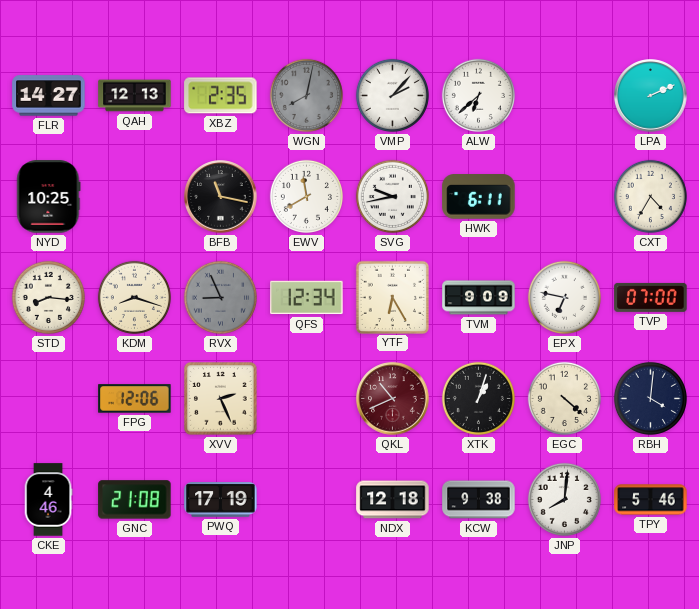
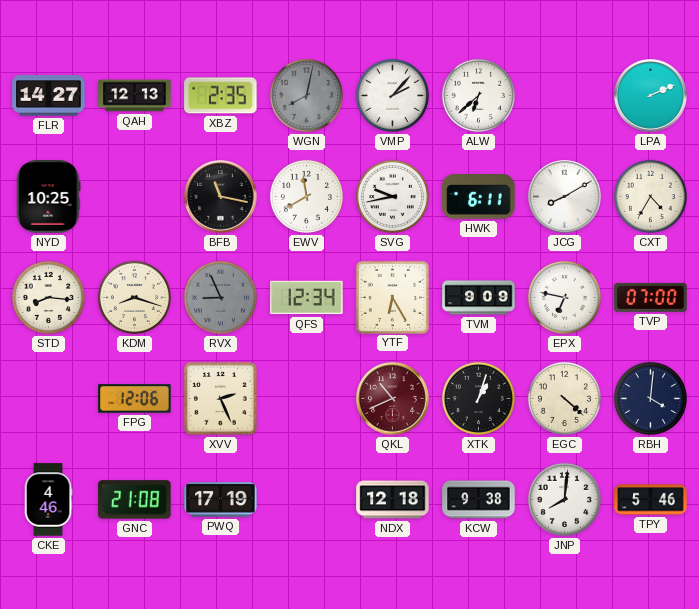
JCG: none -> 8:10
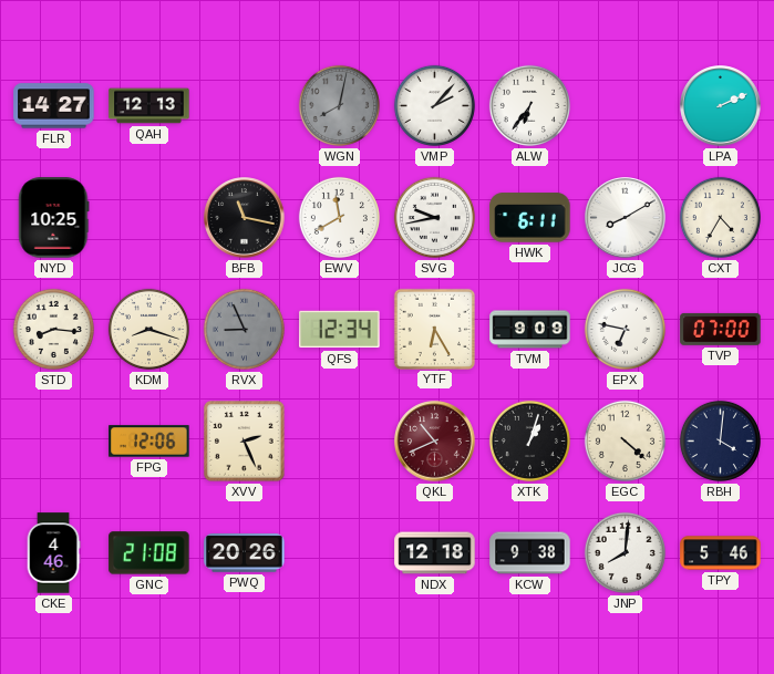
XBZ: 2:35 -> none
ALW: 6:38 -> 6:36
PWQ: 17:19 -> 20:26
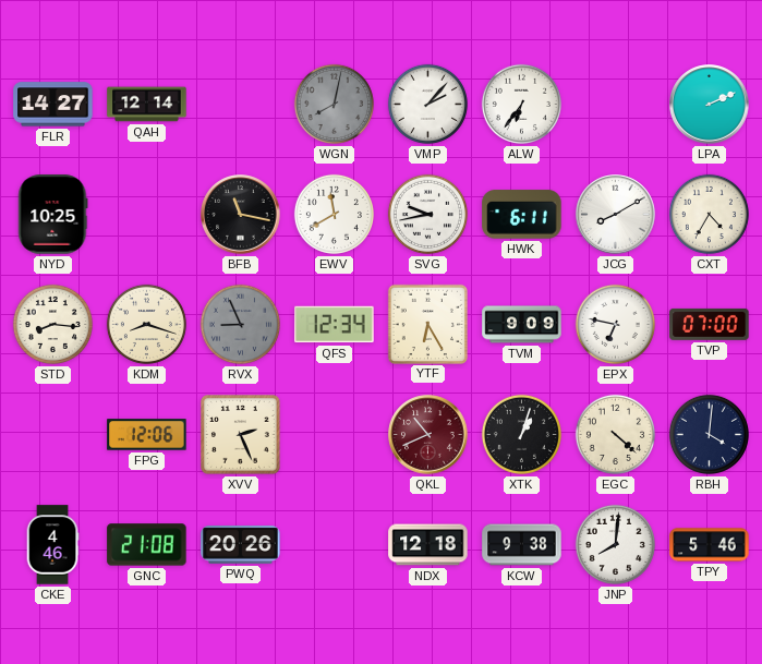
QAH: 12:13 -> 12:14
